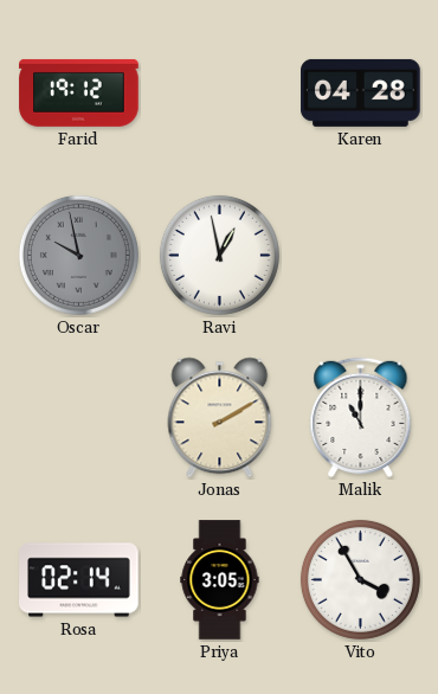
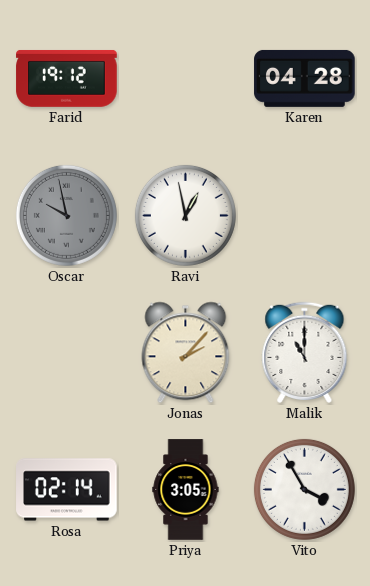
Jonas: 2:10 -> 2:07
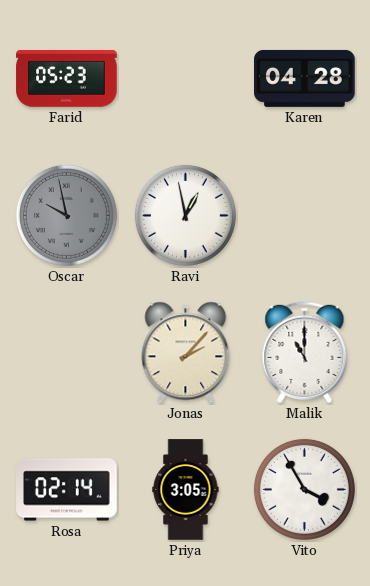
Farid: 19:12 -> 05:23
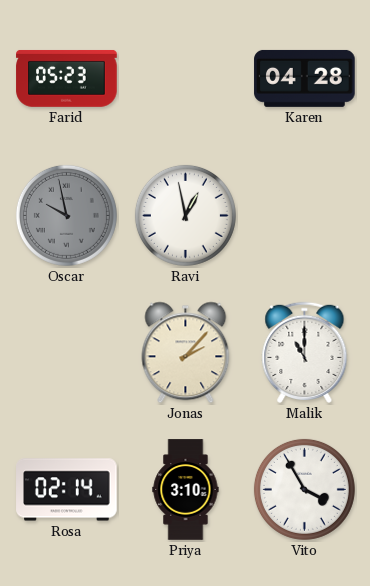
Priya: 3:05 -> 3:10
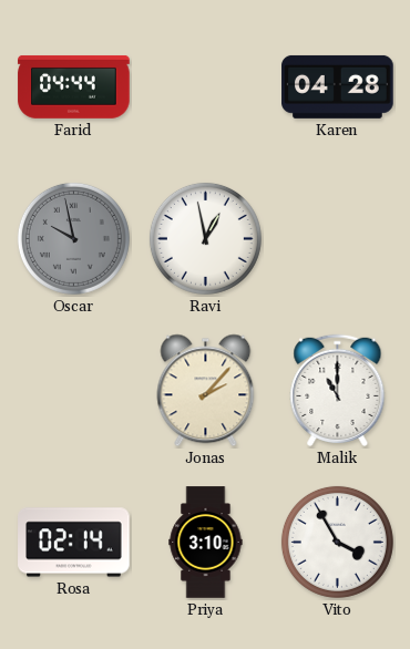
Farid: 05:23 -> 04:44
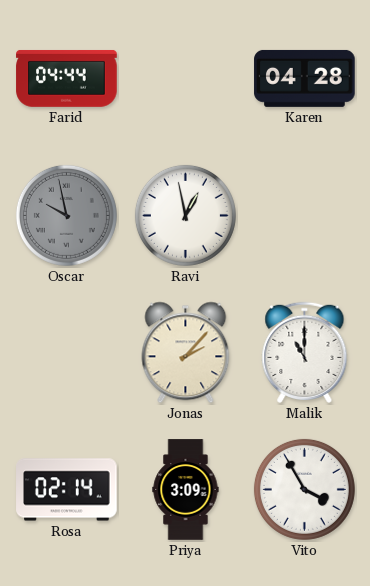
Priya: 3:10 -> 3:09
